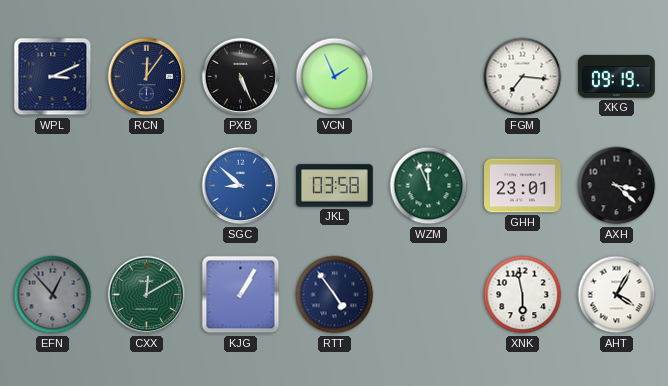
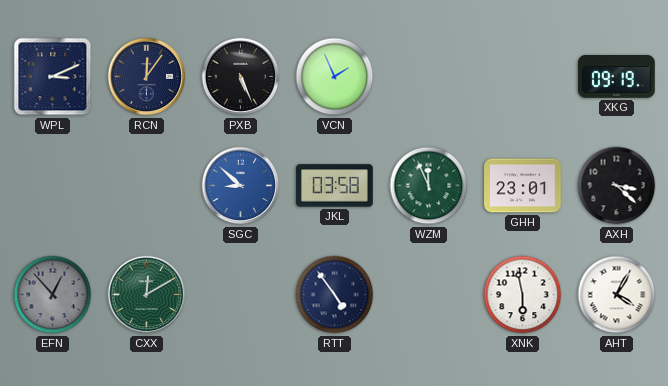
FGM: 7:16 -> none
KJG: 1:05 -> none
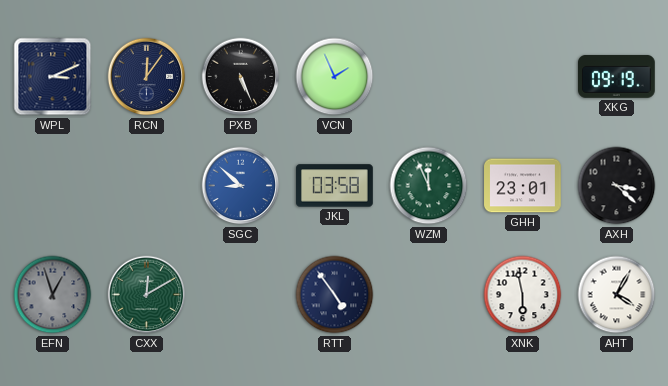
EFN: 12:53 -> 12:57
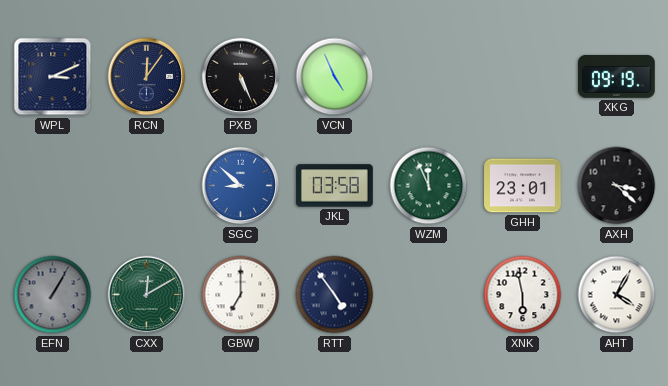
VCN: 1:56 -> 4:56
EFN: 12:57 -> 1:05
GBW: none -> 7:00
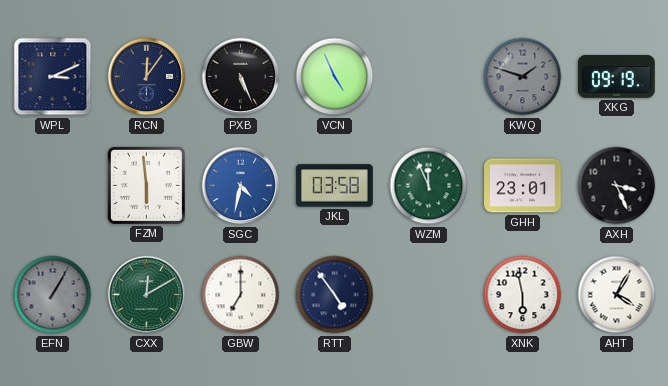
KWQ: none -> 1:48
FZM: none -> 5:59
SGC: 8:52 -> 4:32
AXH: 3:22 -> 3:26
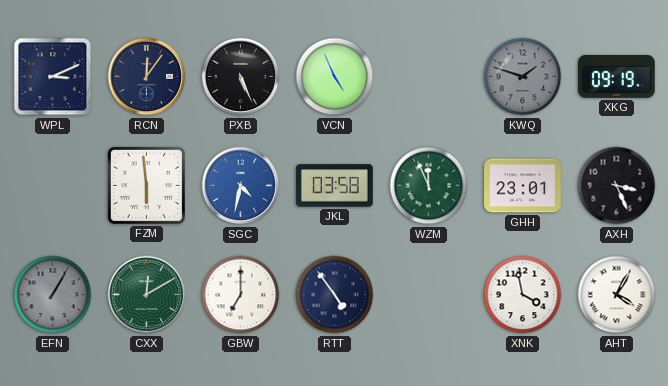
XNK: 5:58 -> 3:58
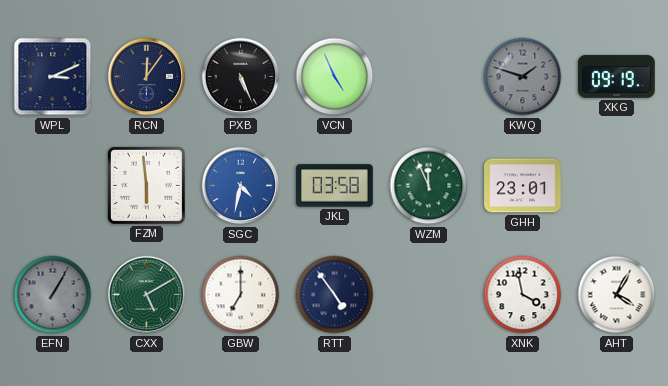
AXH: 3:26 -> none
CXX: 12:10 -> 5:10
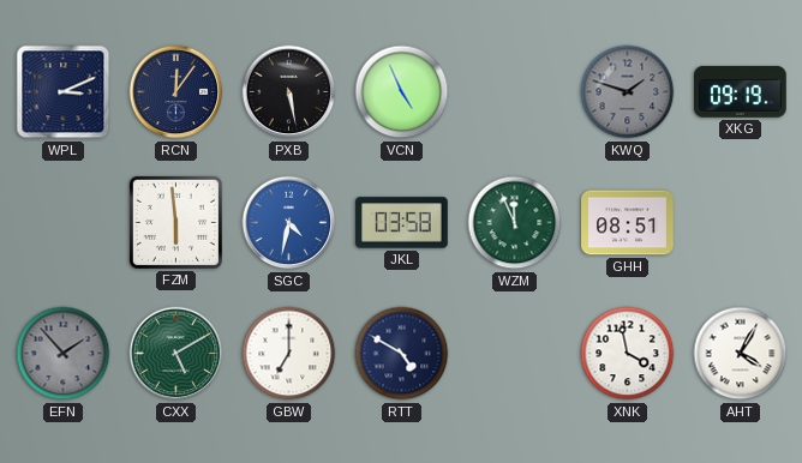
PXB: 5:26 -> 5:28
GHH: 23:01 -> 08:51
EFN: 1:05 -> 1:53
RTT: 4:54 -> 4:50
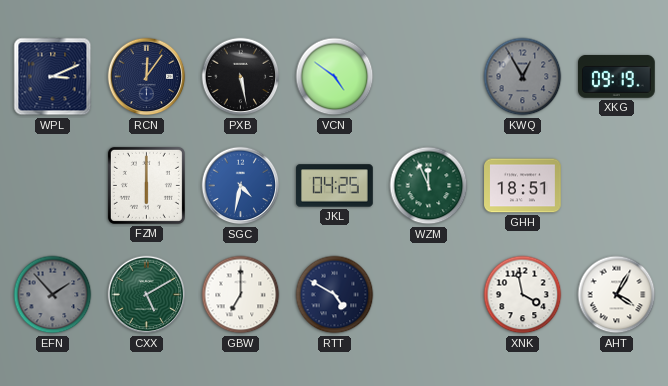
VCN: 4:56 -> 4:51
KWQ: 1:48 -> 12:55
FZM: 5:59 -> 6:00
JKL: 03:58 -> 04:25
GHH: 08:51 -> 18:51
